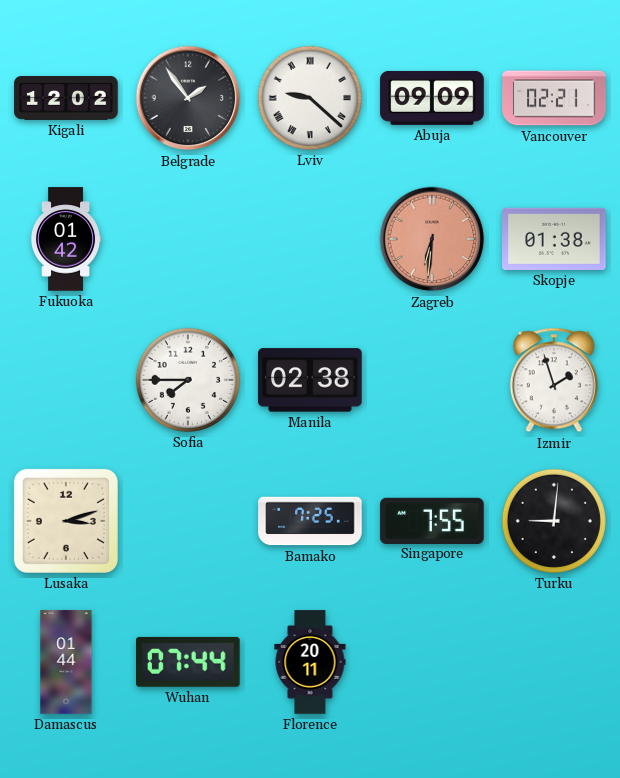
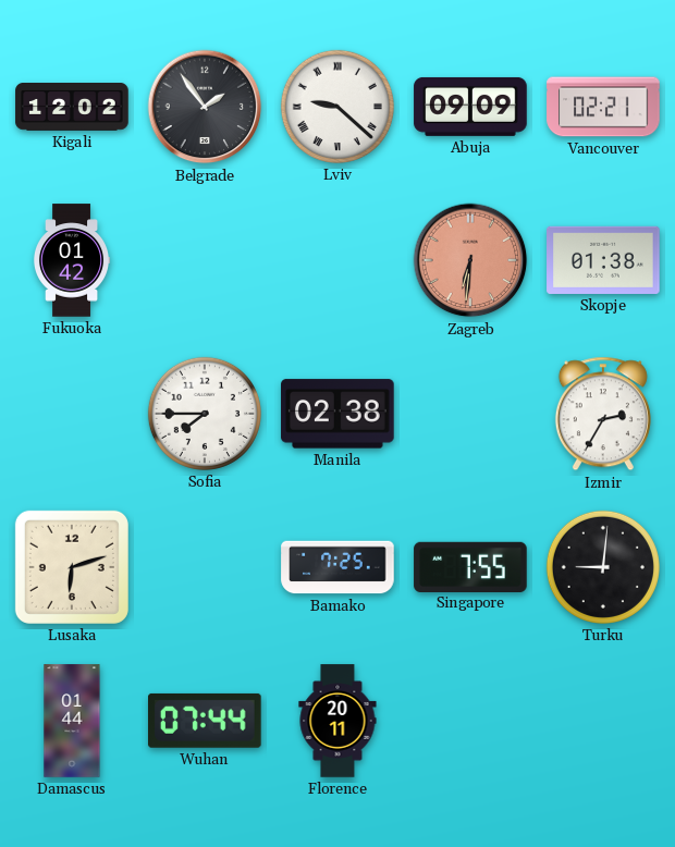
Izmir: 1:57 -> 2:35
Lusaka: 3:12 -> 6:12
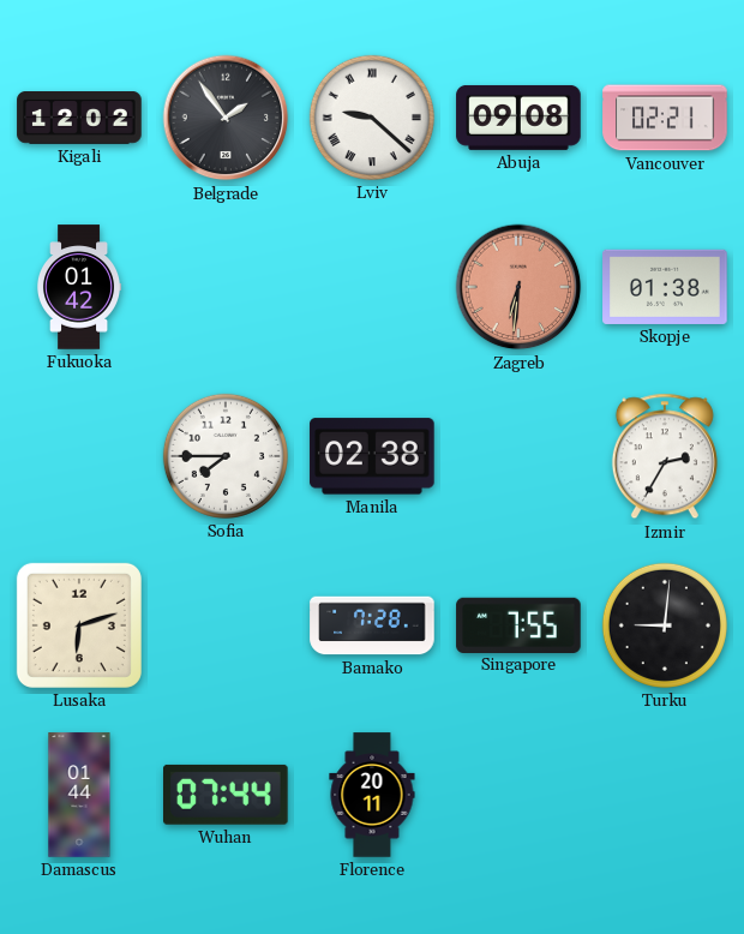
Abuja: 09:09 -> 09:08
Bamako: 7:25 -> 7:28
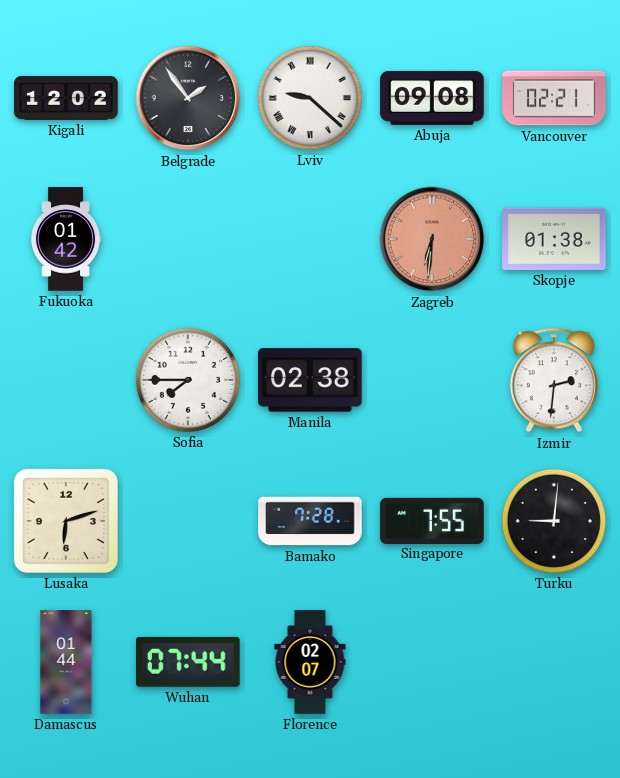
Izmir: 2:35 -> 2:31
Florence: 20:11 -> 02:07
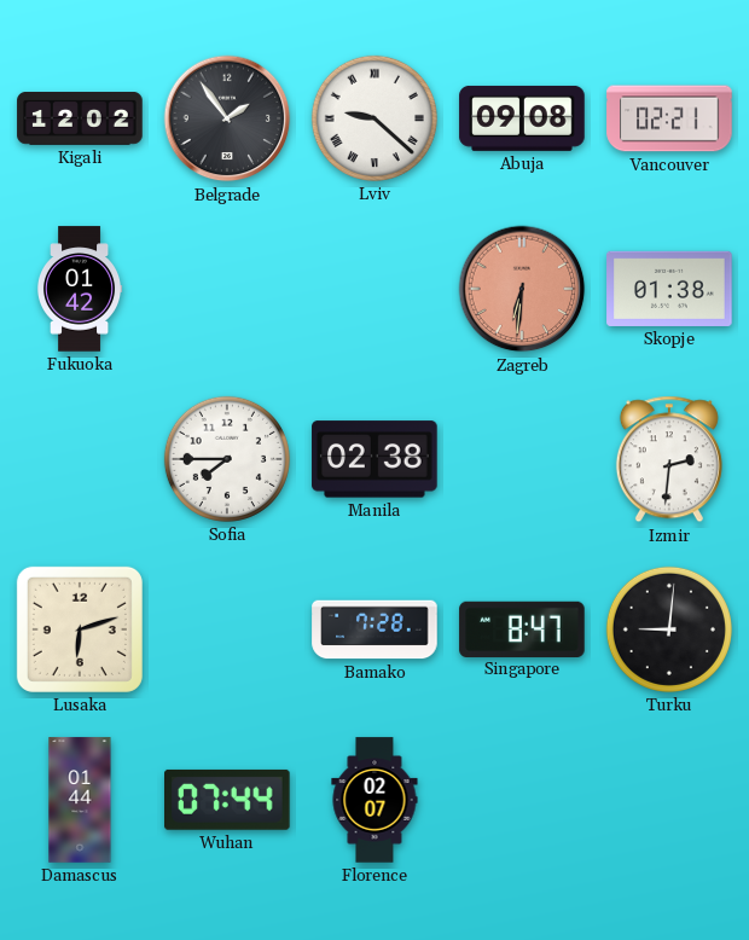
Singapore: 7:55 -> 8:47
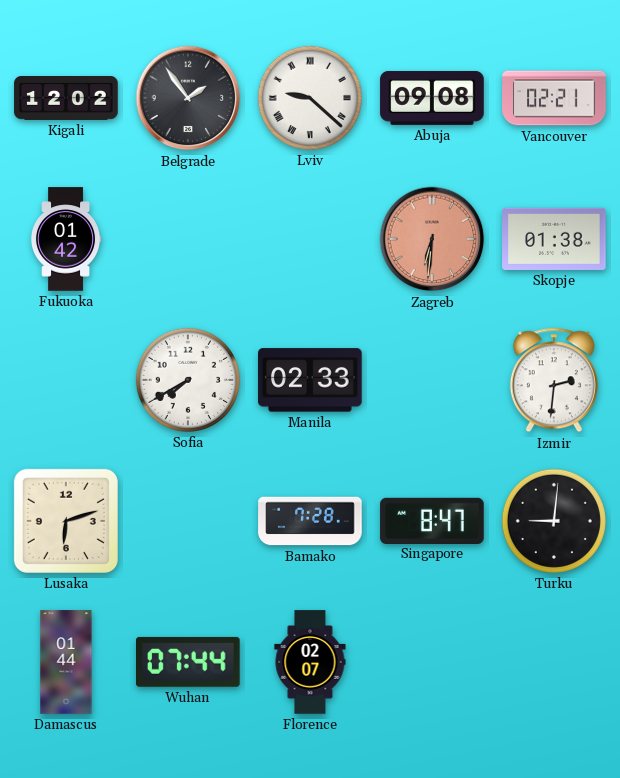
Sofia: 7:45 -> 7:40
Manila: 02:38 -> 02:33
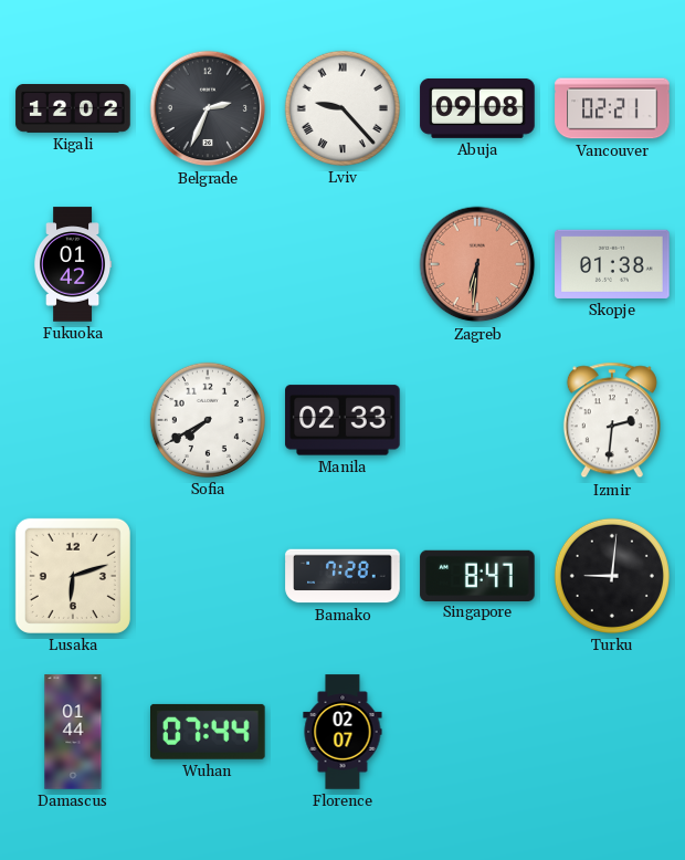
Belgrade: 1:54 -> 2:34
Lviv: 9:22 -> 9:23
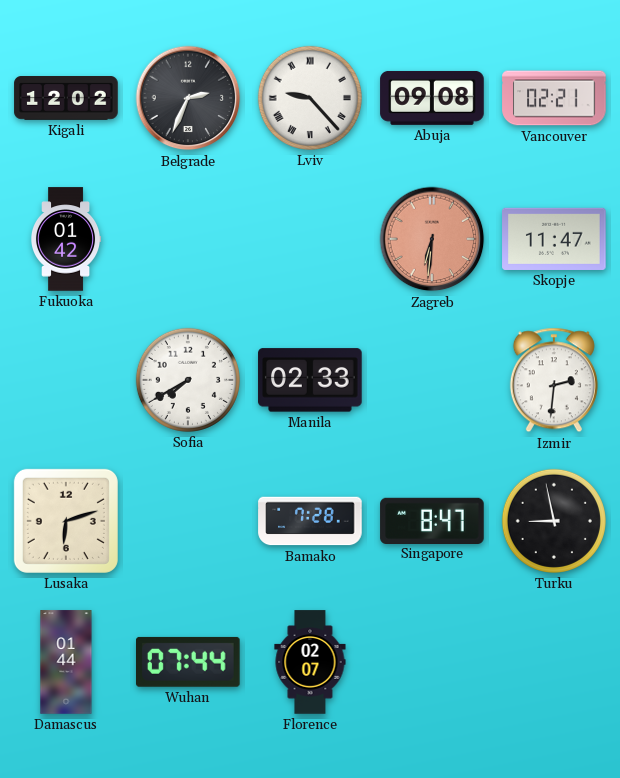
Skopje: 01:38 -> 11:47
Turku: 9:01 -> 8:58
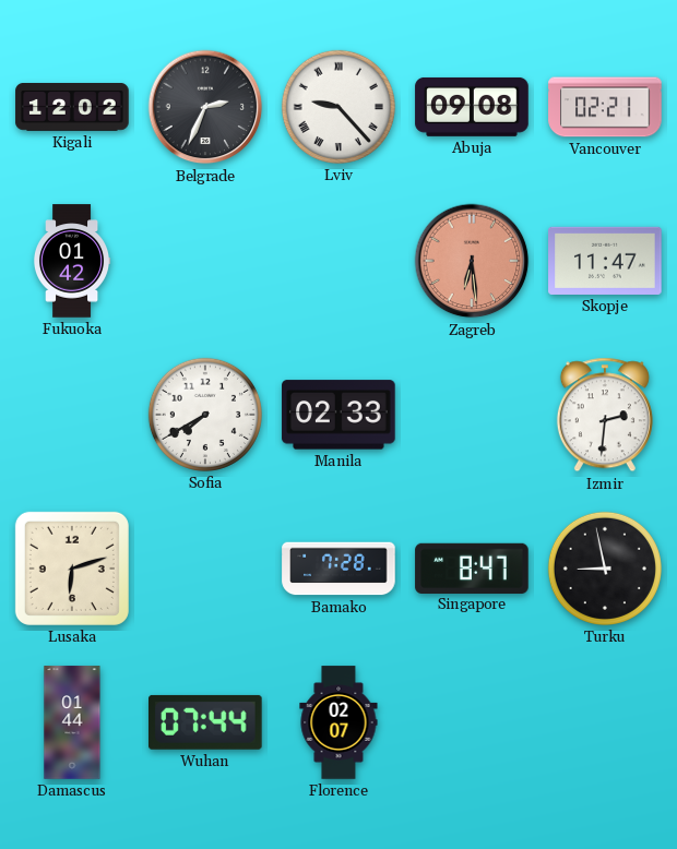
Zagreb: 6:31 -> 6:29
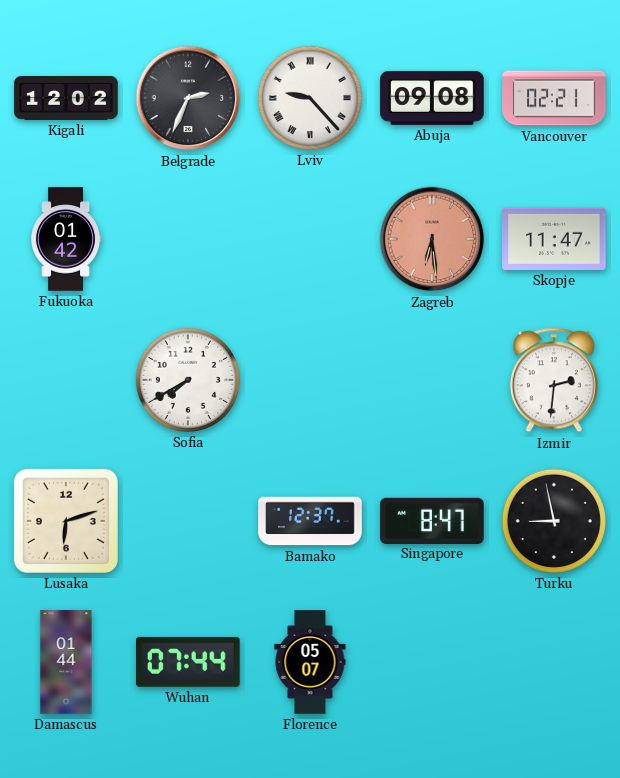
Manila: 02:33 -> none
Bamako: 7:28 -> 12:37
Florence: 02:07 -> 05:07
